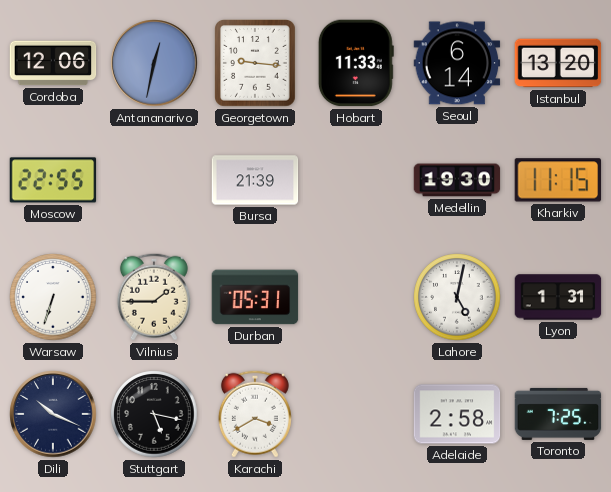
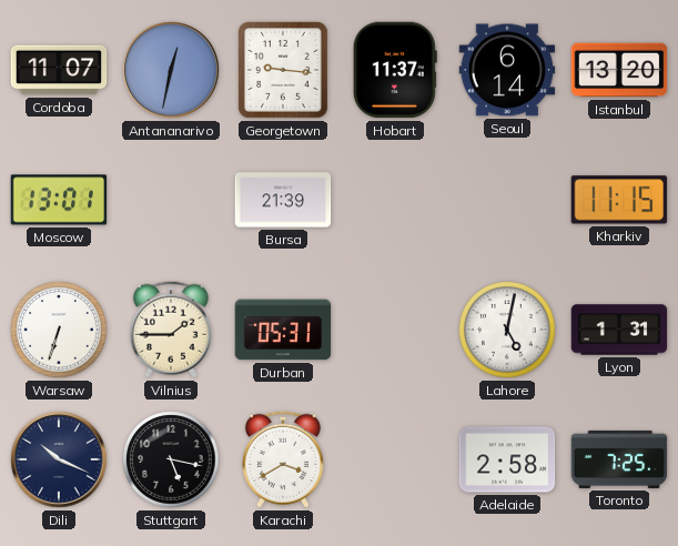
Cordoba: 12:06 -> 11:07
Hobart: 11:33 -> 11:37
Moscow: 22:55 -> 13:01
Medellin: 19:30 -> none
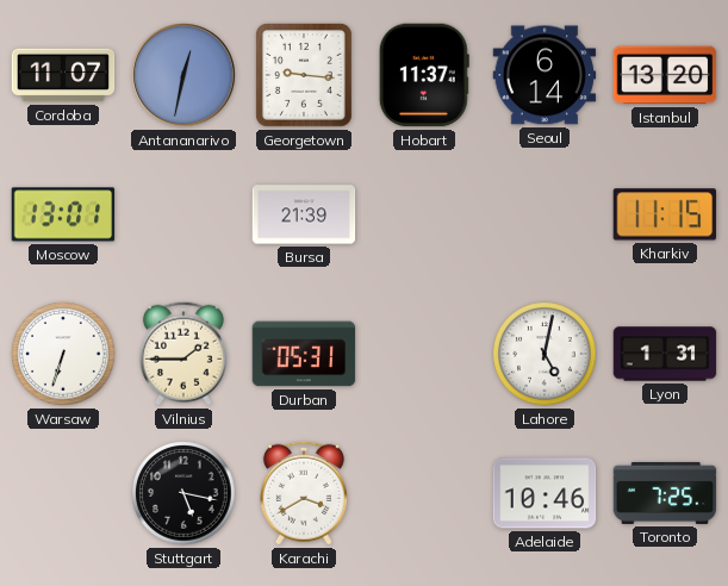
Dili: 10:19 -> none
Adelaide: 2:58 -> 10:46
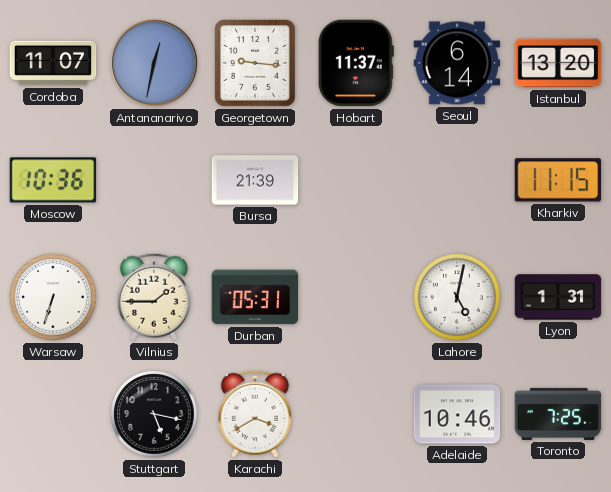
Moscow: 13:01 -> 10:36
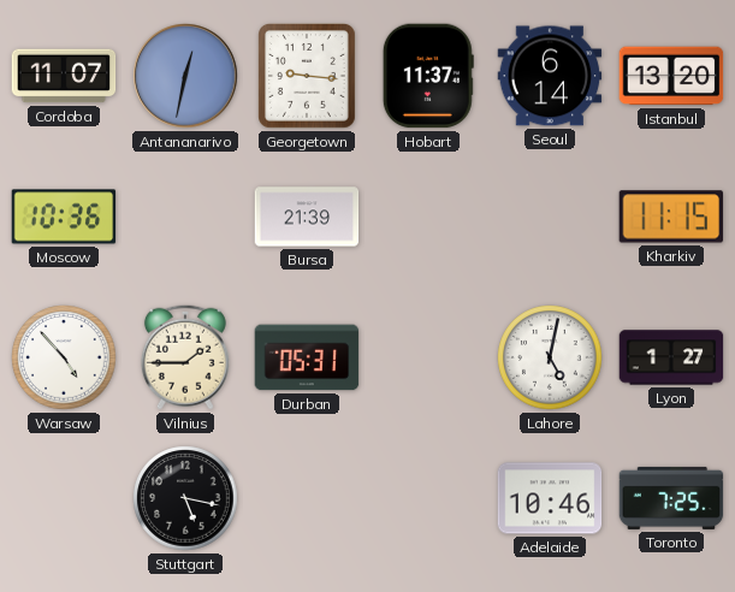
Warsaw: 6:33 -> 4:53
Lyon: 1:31 -> 1:27
Karachi: 3:40 -> none
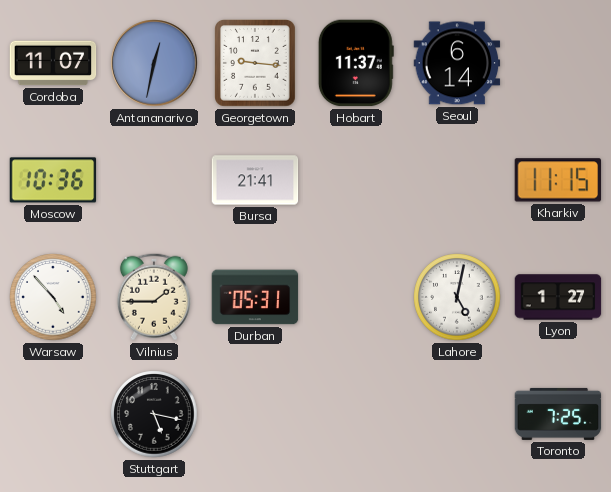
Istanbul: 13:20 -> none
Bursa: 21:39 -> 21:41
Adelaide: 10:46 -> none
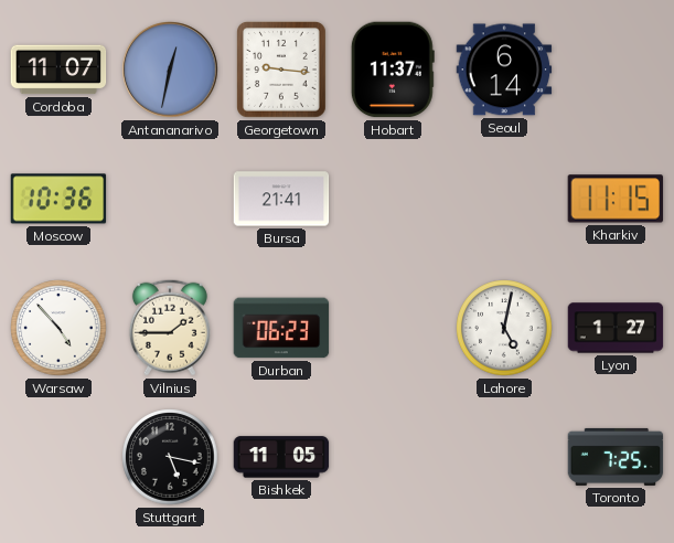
Durban: 05:31 -> 06:23
Bishkek: none -> 11:05
